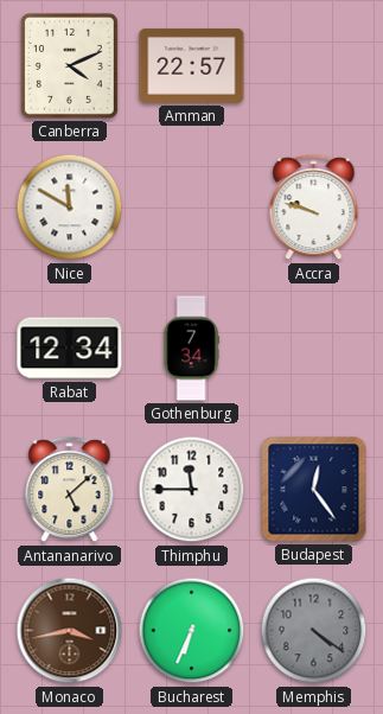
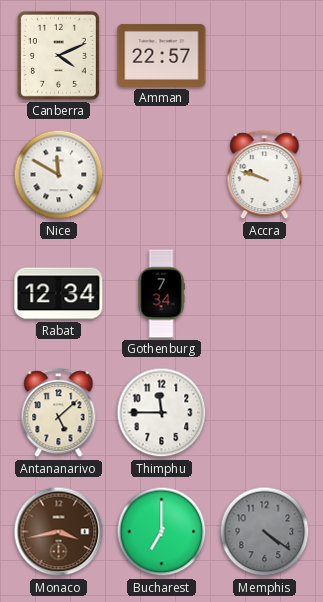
Budapest: 12:24 -> none
Bucharest: 6:34 -> 7:00
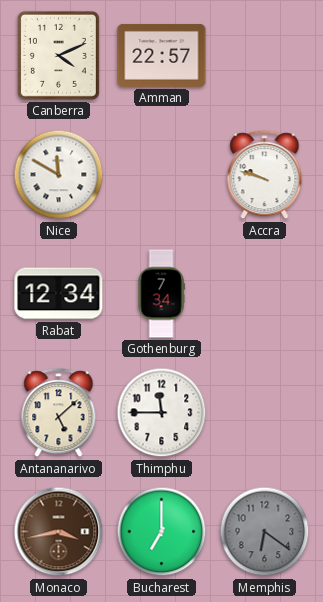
Memphis: 4:21 -> 6:21
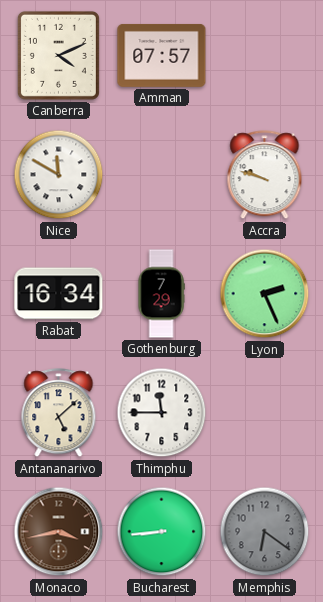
Amman: 22:57 -> 07:57
Rabat: 12:34 -> 16:34
Gothenburg: 7:34 -> 7:29
Lyon: none -> 2:26
Bucharest: 7:00 -> 8:44
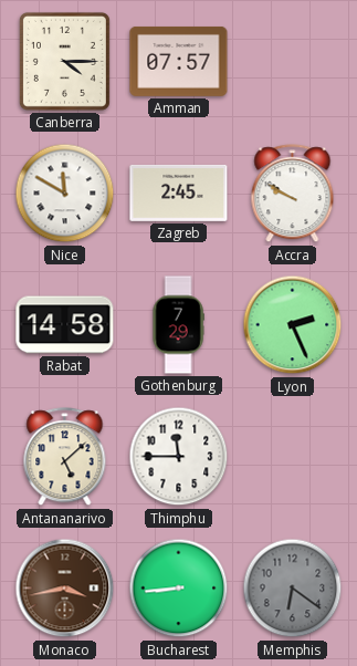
Canberra: 4:11 -> 4:15
Zagreb: none -> 2:45
Accra: 9:48 -> 9:50
Rabat: 16:34 -> 14:58
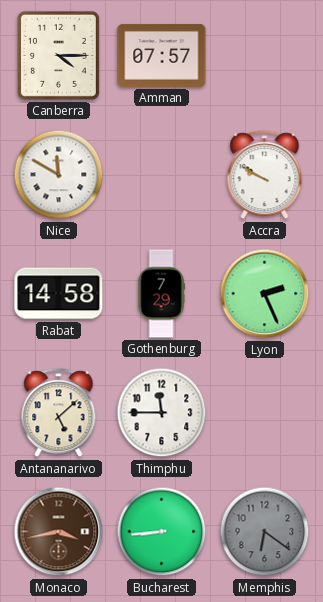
Zagreb: 2:45 -> none
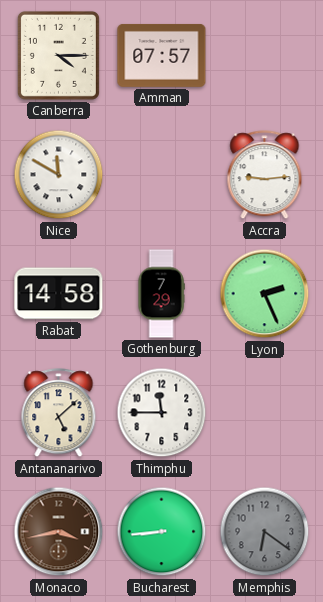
Accra: 9:50 -> 9:14
